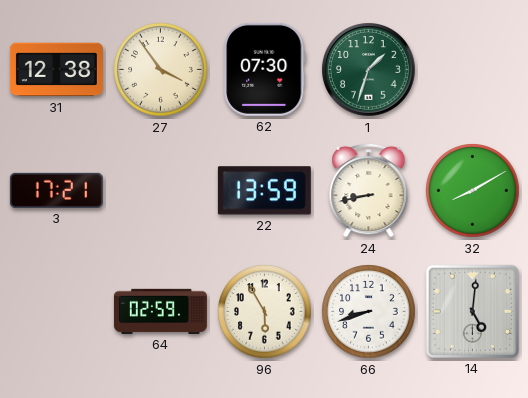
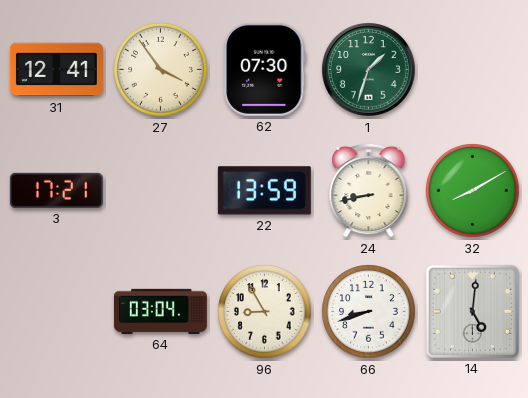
31: 12:38 -> 12:41
64: 02:59 -> 03:04
96: 5:55 -> 8:55
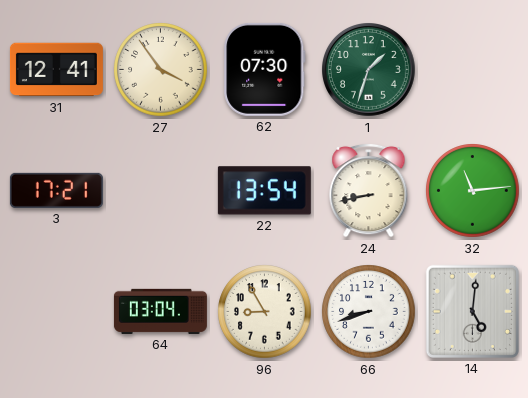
22: 13:59 -> 13:54
32: 8:10 -> 11:14
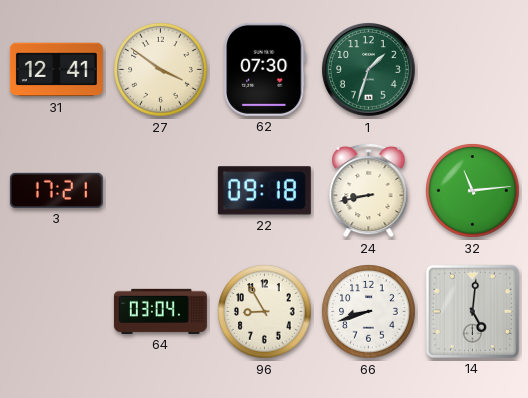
27: 3:54 -> 3:51
22: 13:54 -> 09:18
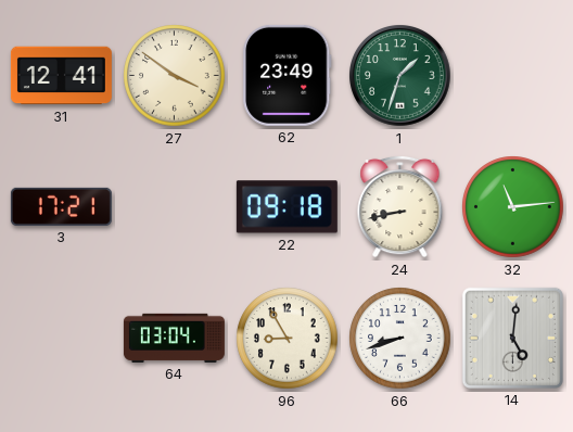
62: 07:30 -> 23:49
